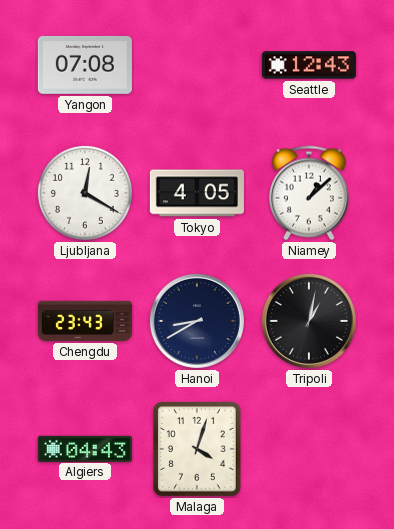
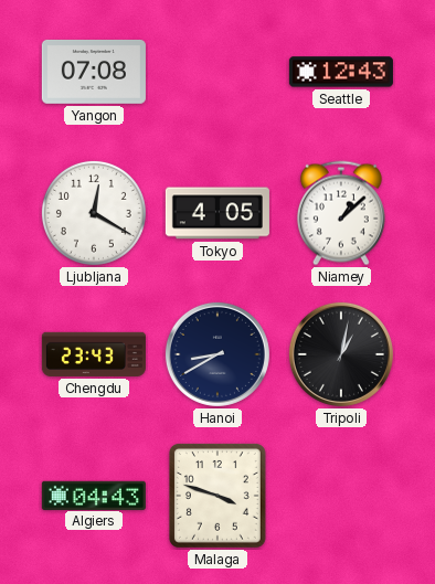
Malaga: 4:03 -> 3:48
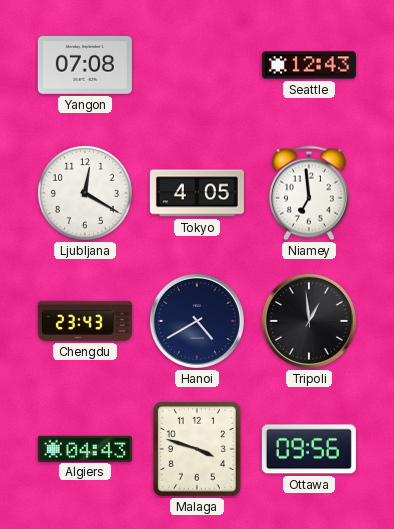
Niamey: 1:08 -> 6:59
Hanoi: 8:40 -> 4:40
Tripoli: 1:02 -> 12:59
Ottawa: none -> 09:56
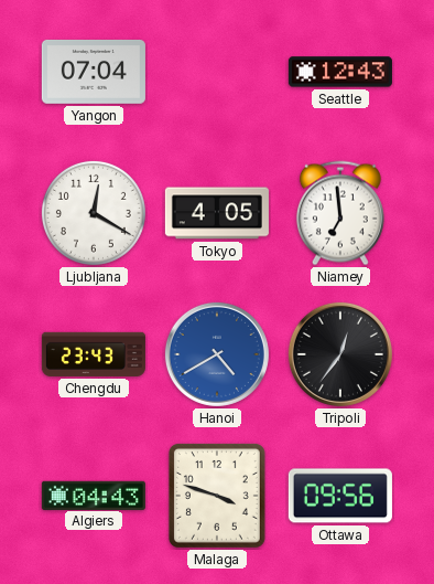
Yangon: 07:08 -> 07:04
Hanoi dial: navy -> blue
Tripoli: 12:59 -> 12:36
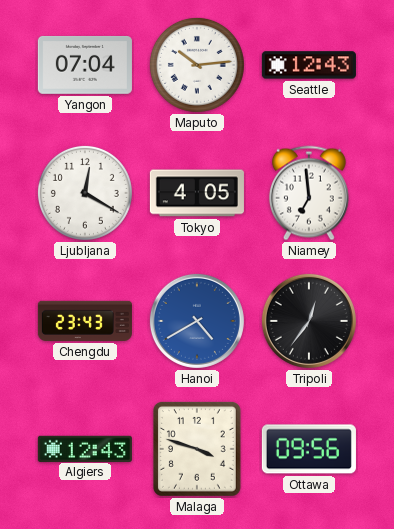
Maputo: none -> 10:14
Algiers: 04:43 -> 12:43
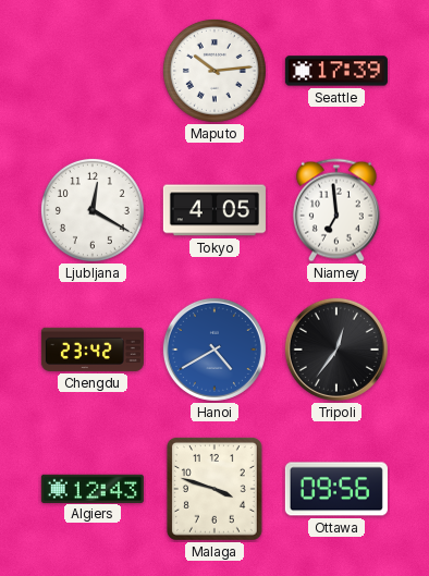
Yangon: 07:04 -> none
Seattle: 12:43 -> 17:39
Chengdu: 23:43 -> 23:42
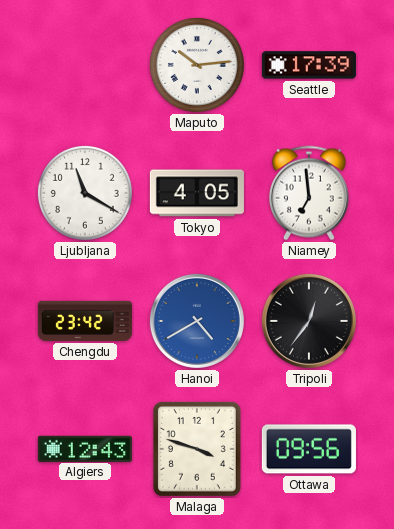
Ljubljana: 12:20 -> 11:20
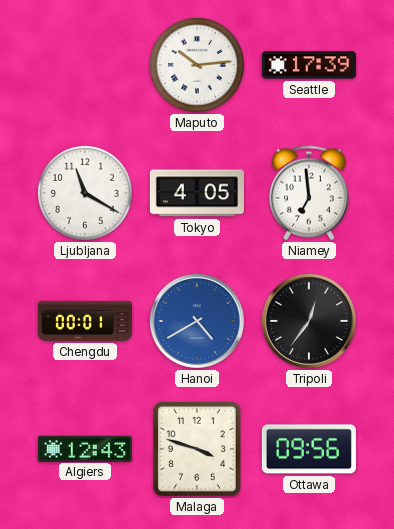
Chengdu: 23:42 -> 00:01
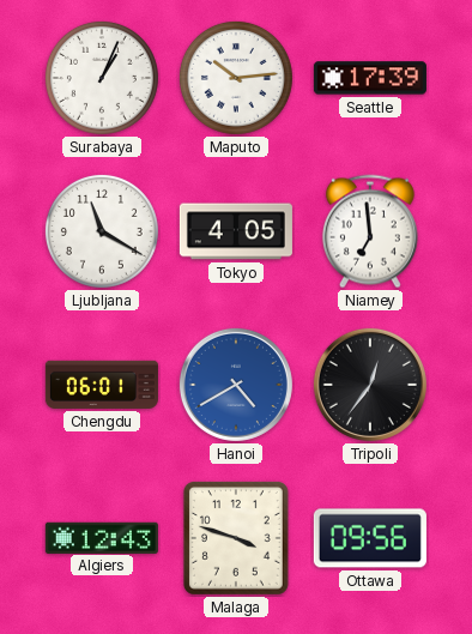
Surabaya: none -> 1:04
Chengdu: 00:01 -> 06:01
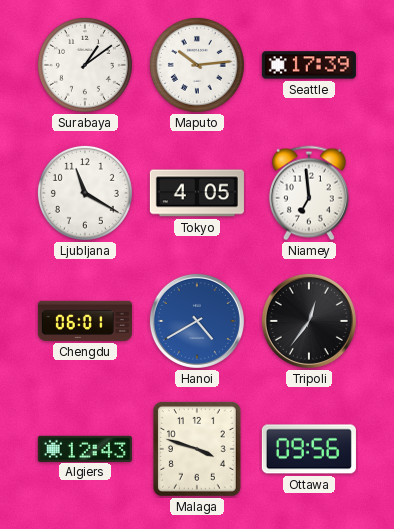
Surabaya: 1:04 -> 1:09
